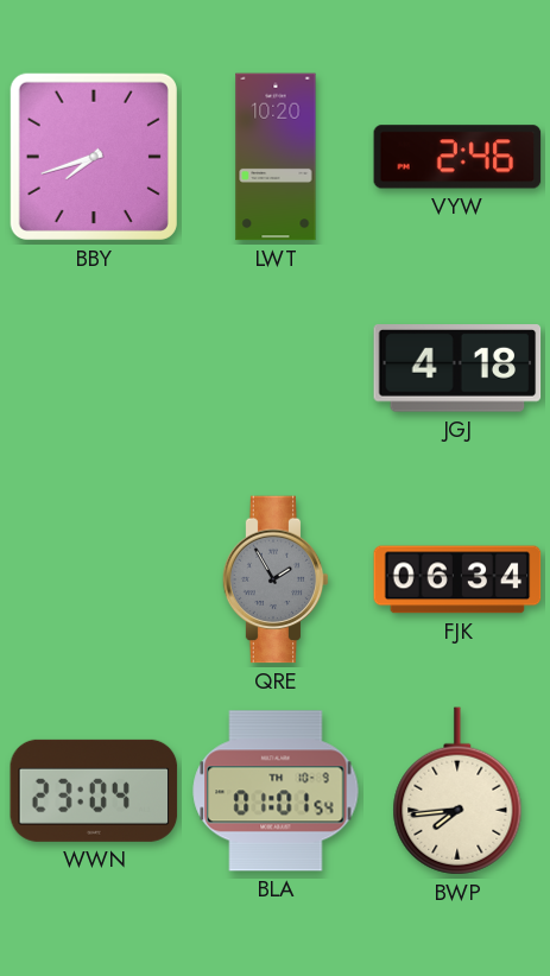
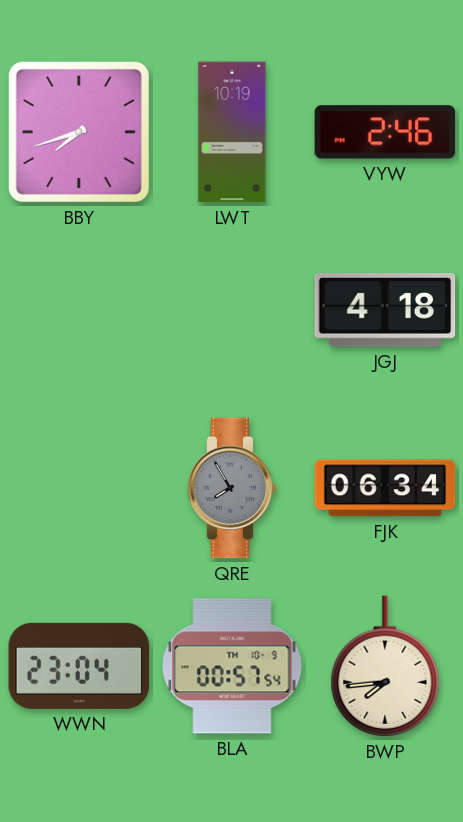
LWT: 10:20 -> 10:19
QRE: 1:55 -> 7:55
BLA: 01:01 -> 00:57
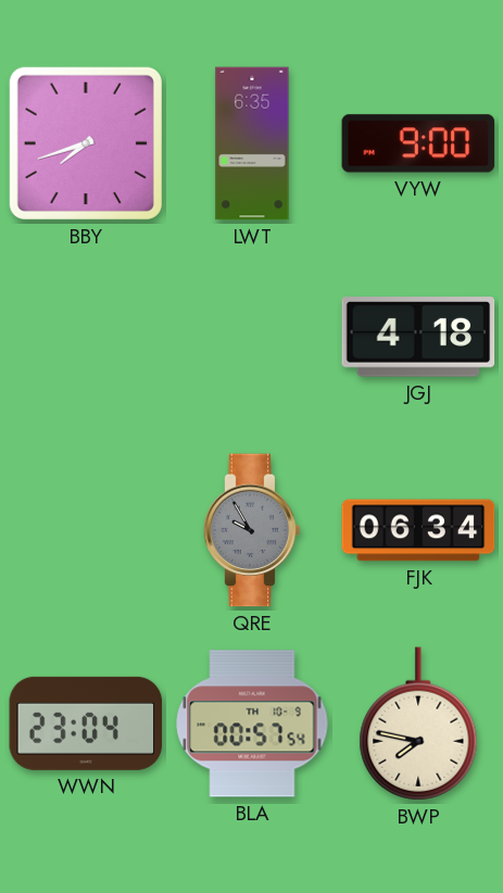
LWT: 10:19 -> 6:35
VYW: 2:46 -> 9:00
QRE: 7:55 -> 9:55
BWP: 7:44 -> 7:47
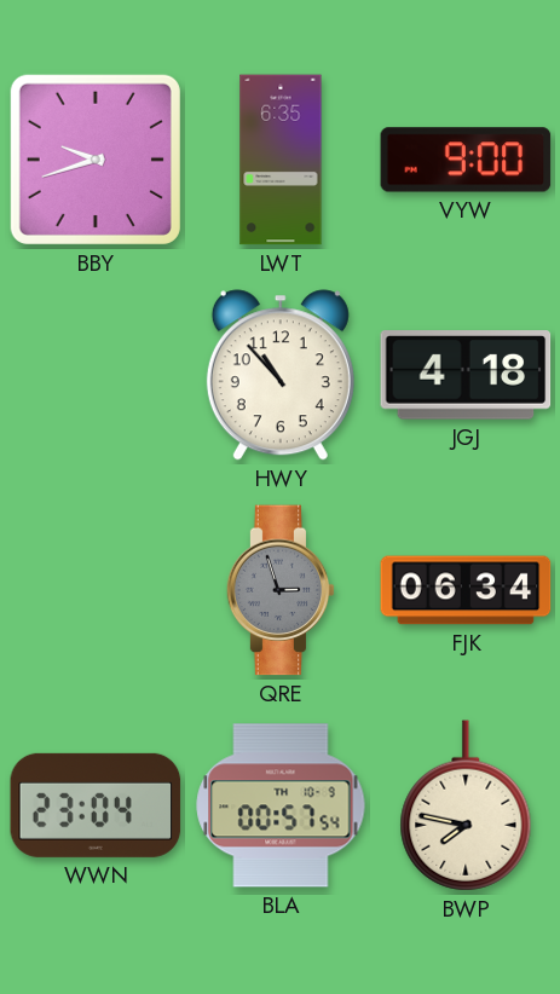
BBY: 7:42 -> 9:42
HWY: none -> 10:53
QRE: 9:55 -> 2:57
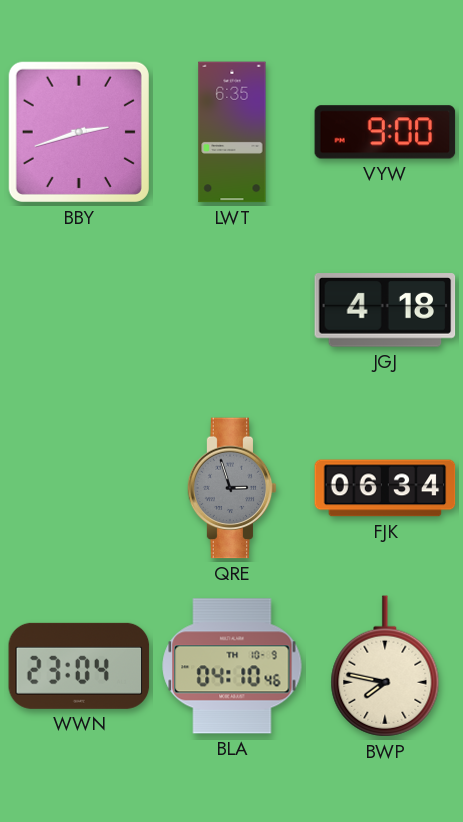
BBY: 9:42 -> 2:42
HWY: 10:53 -> none
BLA: 00:57 -> 04:10
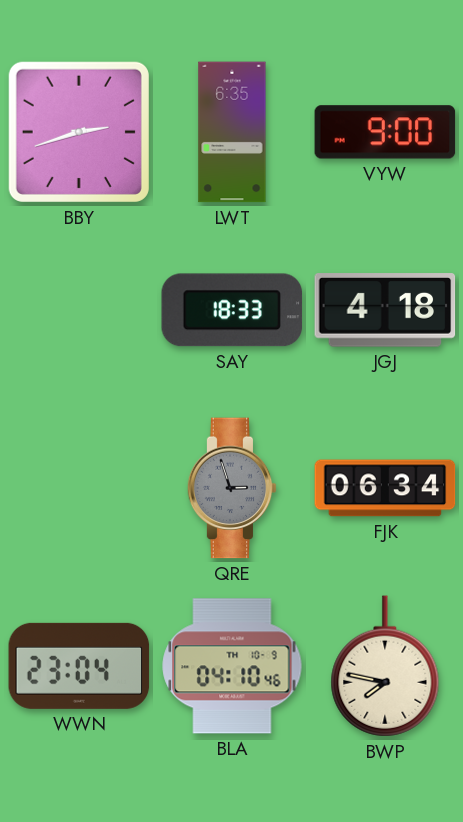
SAY: none -> 18:33
